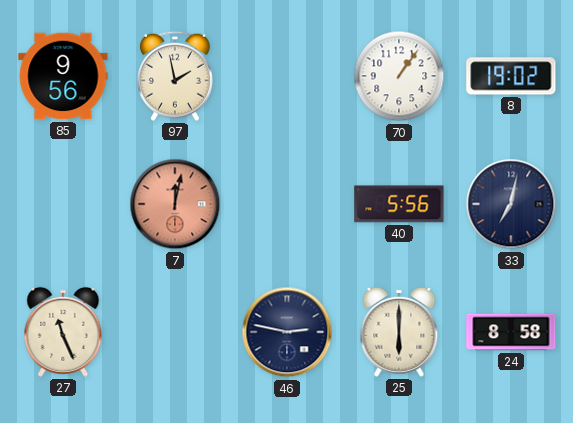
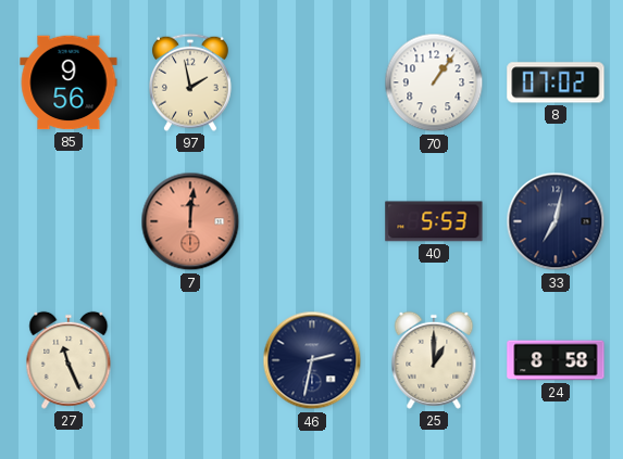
8: 19:02 -> 07:02
7: 12:02 -> 12:01
40: 5:56 -> 5:53
46: 2:47 -> 2:32
25: 6:00 -> 1:00
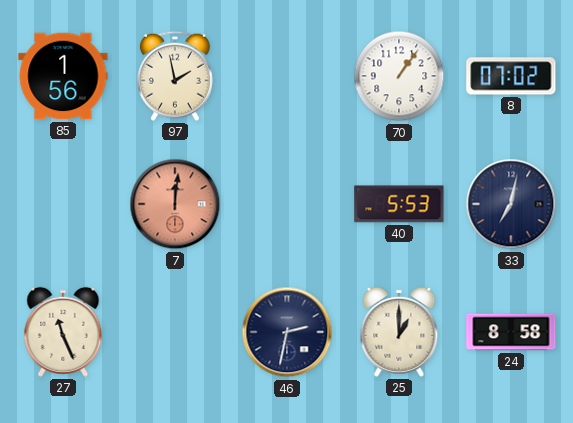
85: 9:56 -> 1:56
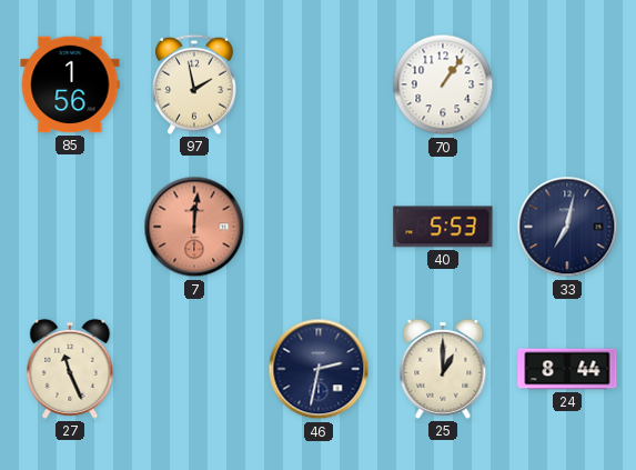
8: 07:02 -> none
24: 8:58 -> 8:44
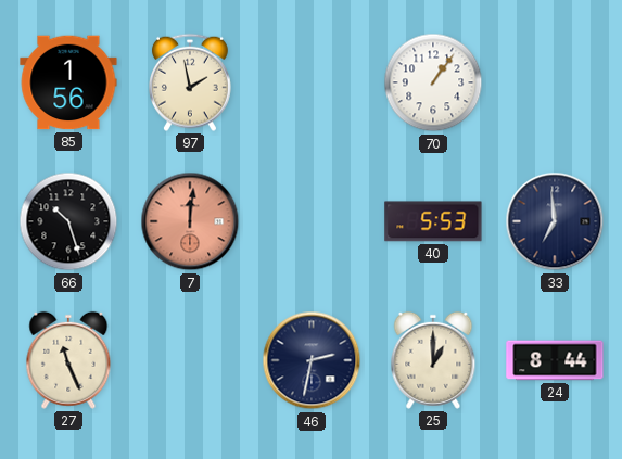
66: none -> 10:27
33: 7:02 -> 6:59
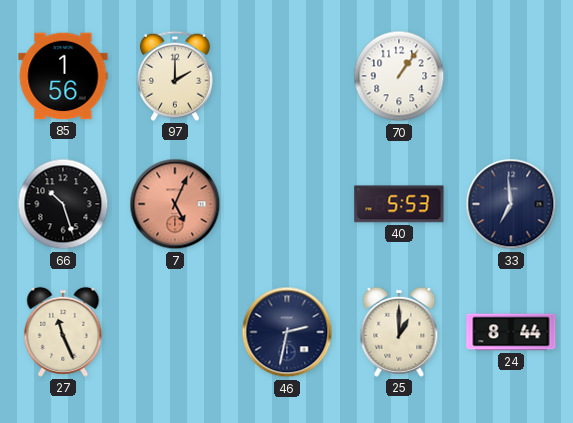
97: 1:58 -> 2:00
7: 12:01 -> 5:04
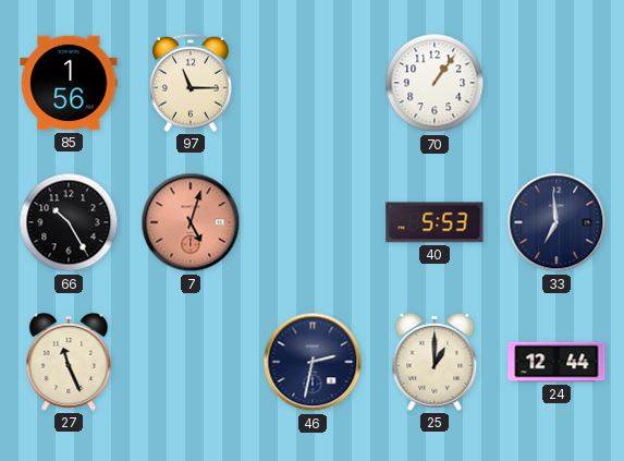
97: 2:00 -> 11:15
66: 10:27 -> 10:25
7: 5:04 -> 5:03
24: 8:44 -> 12:44
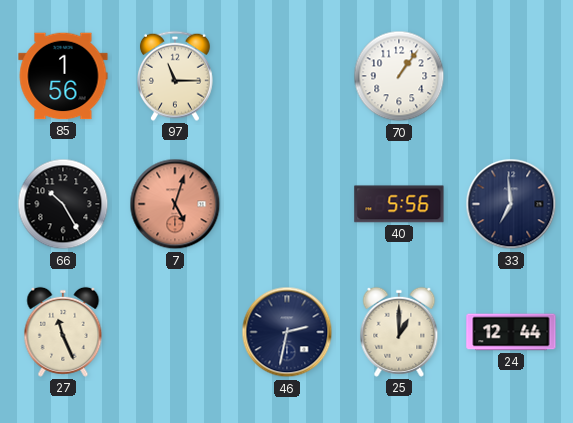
40: 5:53 -> 5:56
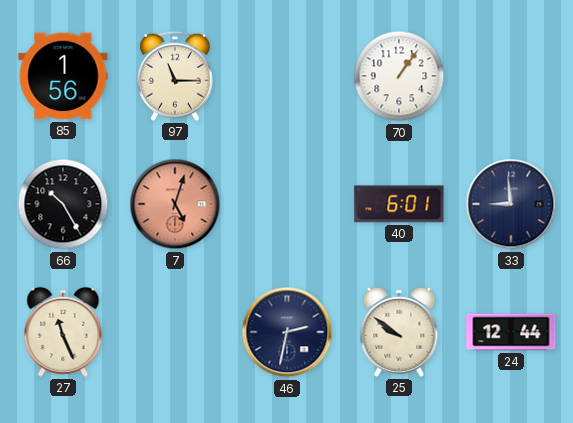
40: 5:56 -> 6:01
33: 6:59 -> 8:59
25: 1:00 -> 9:51
